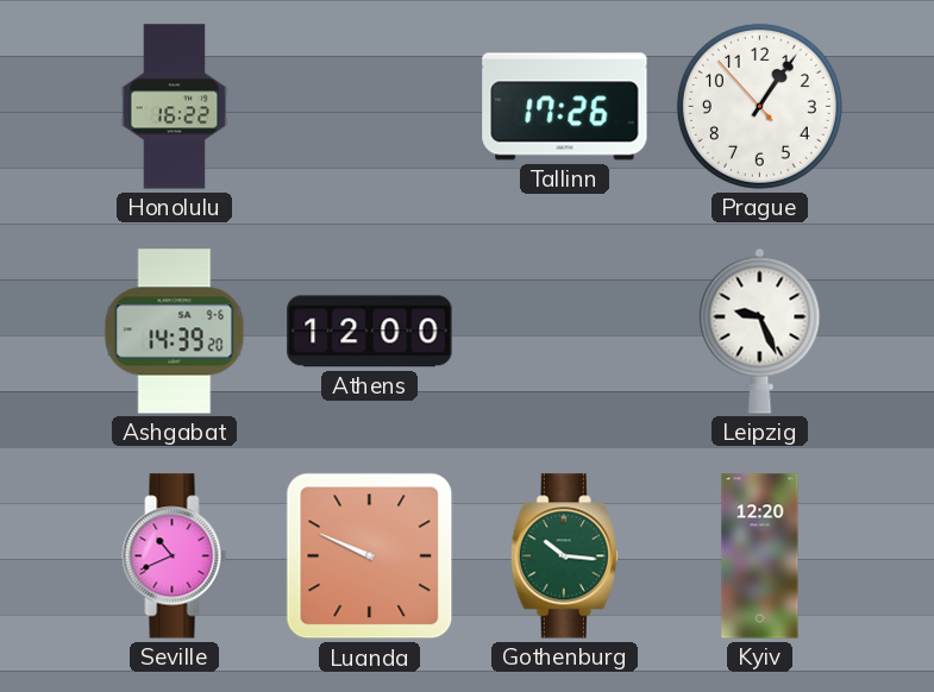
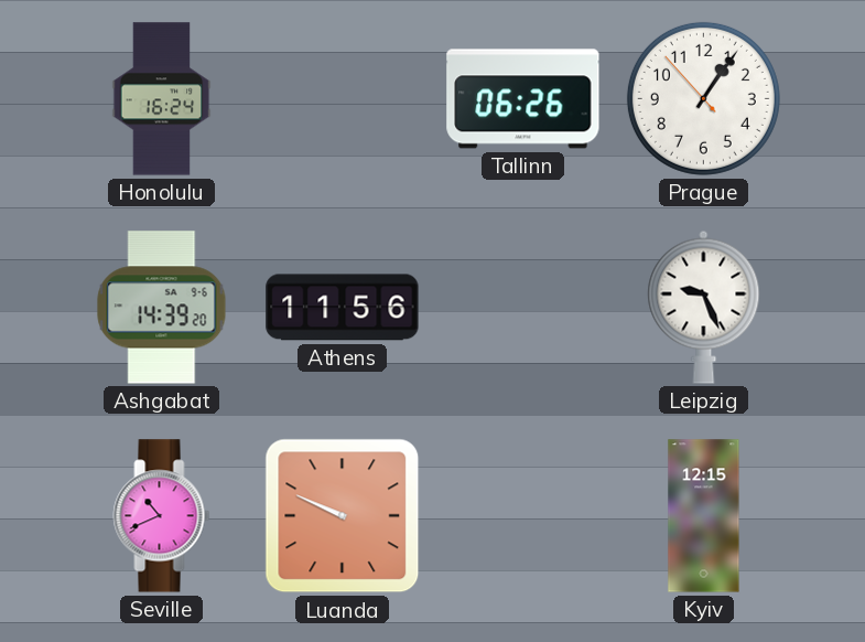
Honolulu: 16:22 -> 16:24
Tallinn: 17:26 -> 06:26
Athens: 12:00 -> 11:56
Gothenburg: 10:16 -> none
Kyiv: 12:20 -> 12:15
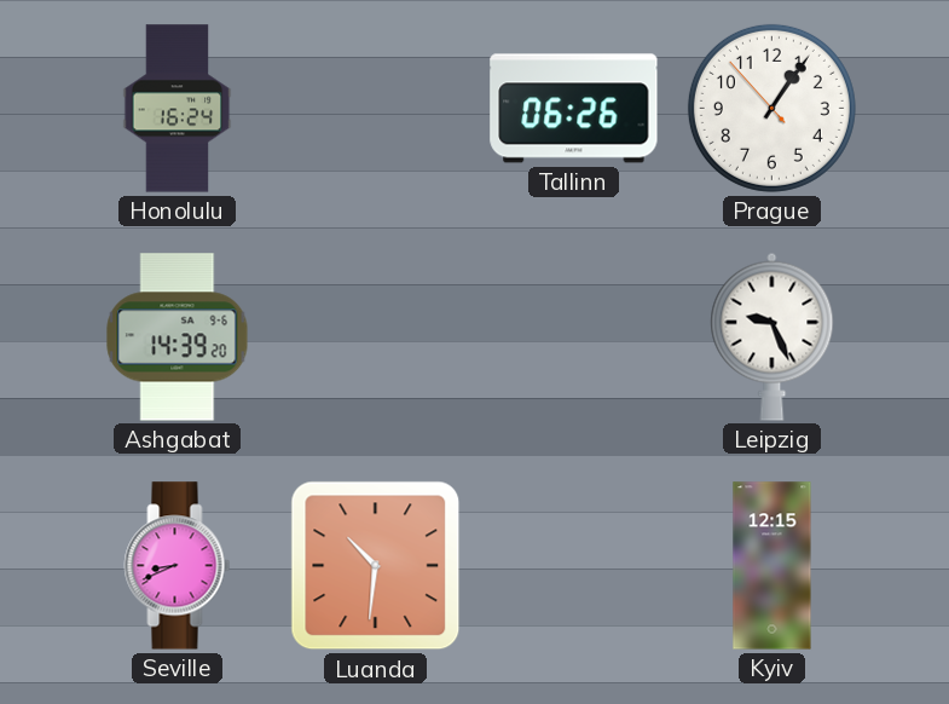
Athens: 11:56 -> none
Seville: 10:41 -> 8:41
Luanda: 9:49 -> 10:31
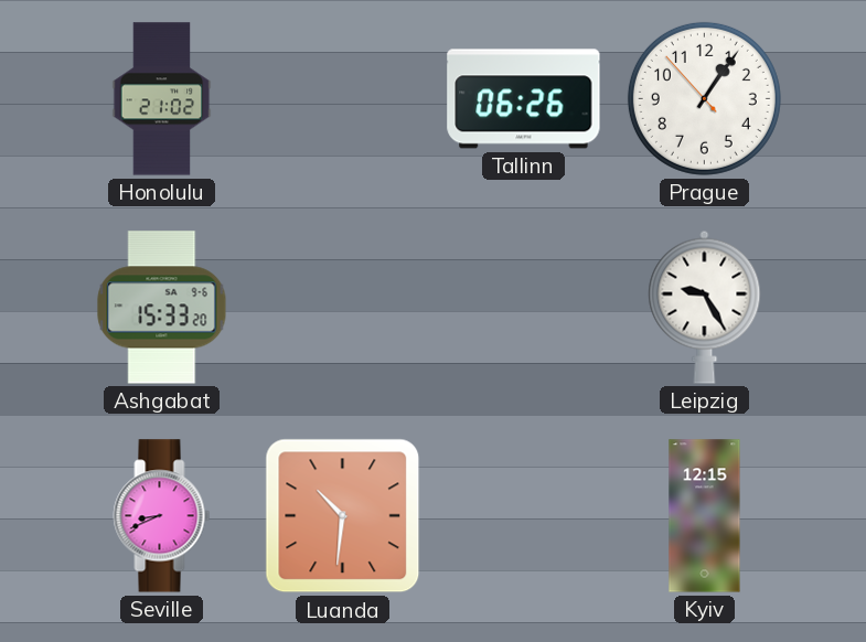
Honolulu: 16:24 -> 21:02
Ashgabat: 14:39 -> 15:33
Leipzig: 9:26 -> 9:25
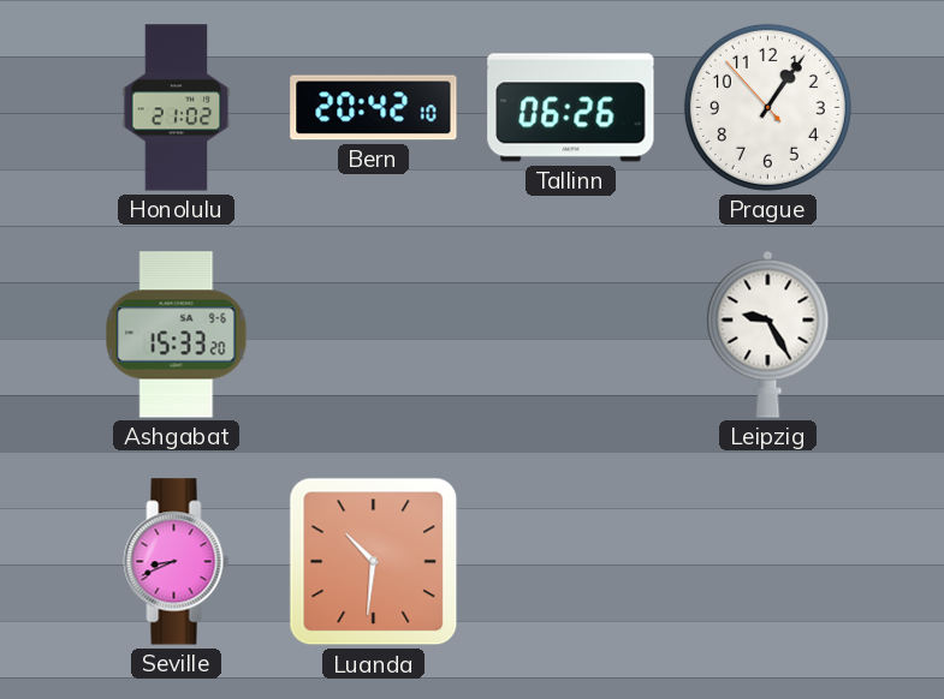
Bern: none -> 20:42
Kyiv: 12:15 -> none
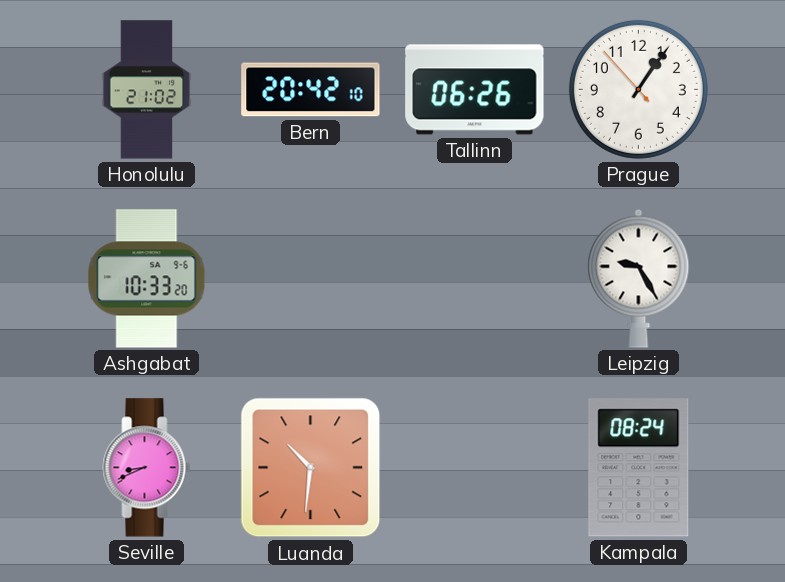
Ashgabat: 15:33 -> 10:33
Kampala: none -> 08:24
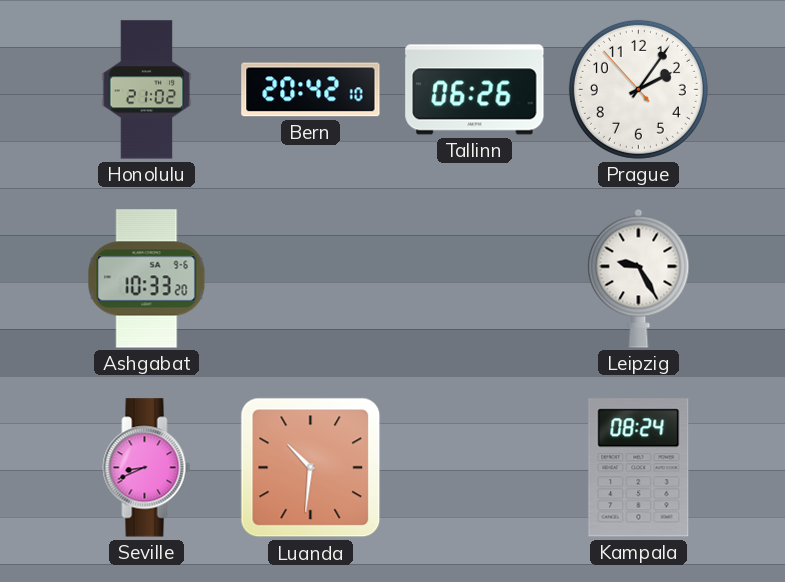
Prague: 1:05 -> 2:05
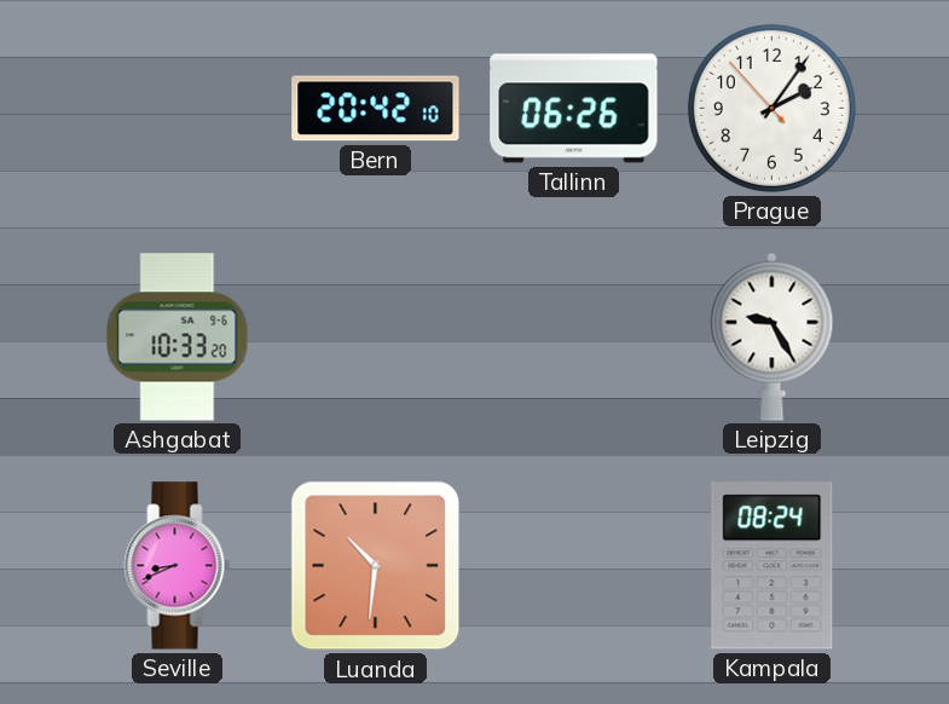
Honolulu: 21:02 -> none
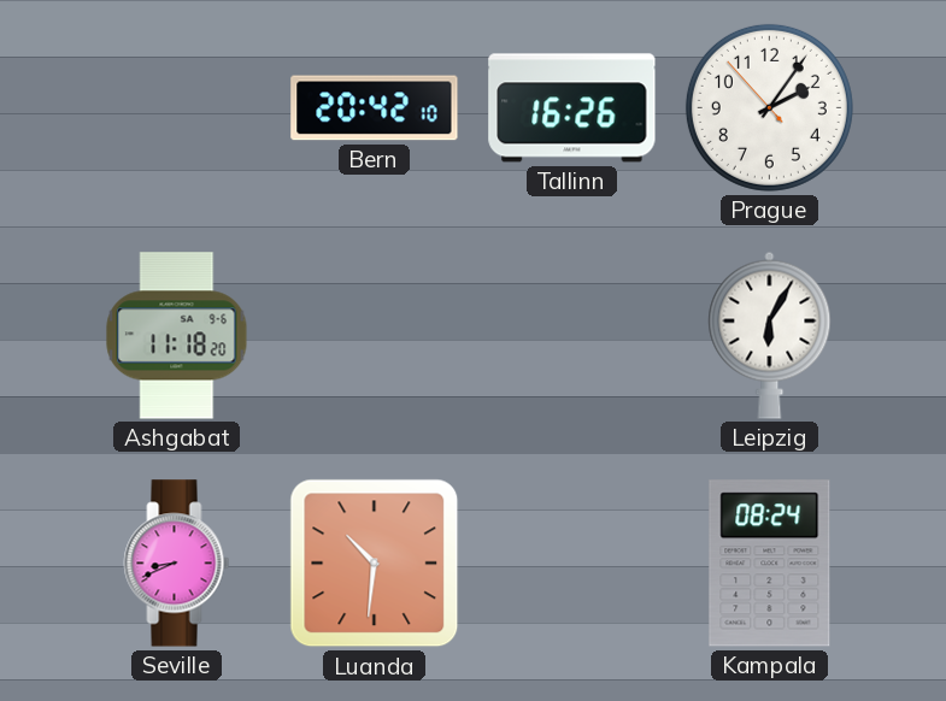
Tallinn: 06:26 -> 16:26
Ashgabat: 10:33 -> 11:18
Leipzig: 9:25 -> 6:05
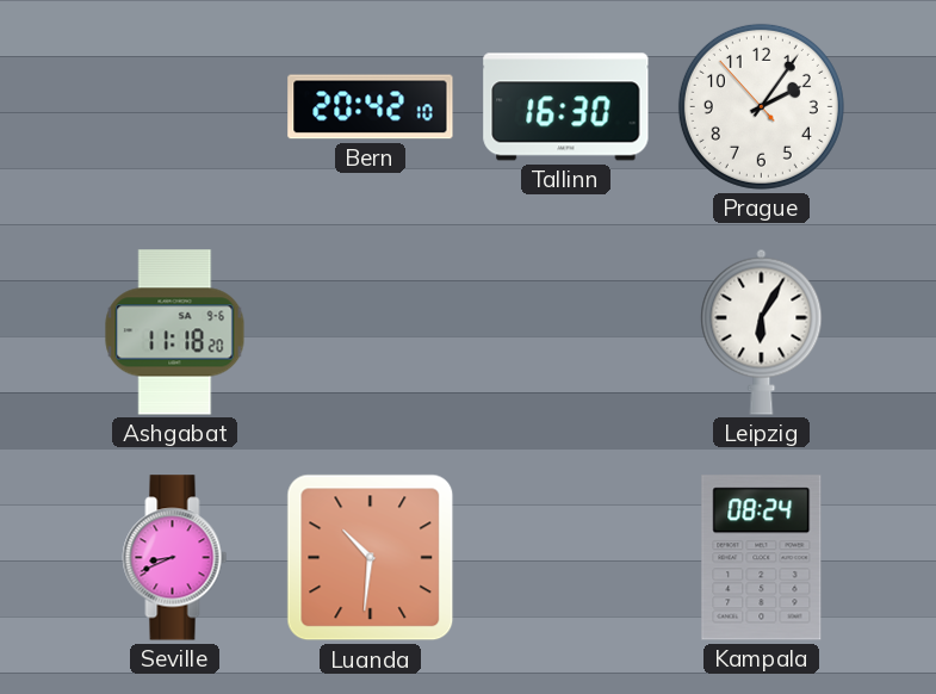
Tallinn: 16:26 -> 16:30
